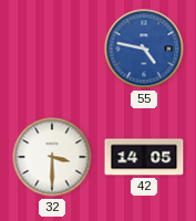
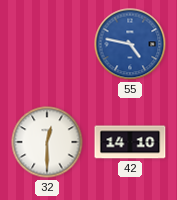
32: 3:30 -> 12:30
42: 14:05 -> 14:10
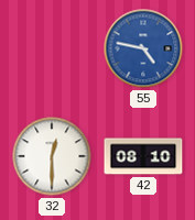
42: 14:10 -> 08:10
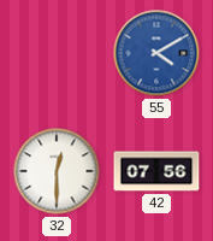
55: 4:47 -> 4:10
42: 08:10 -> 07:56
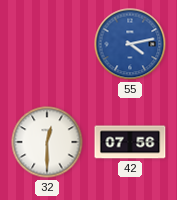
55: 4:10 -> 4:13
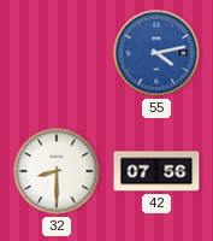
32: 12:30 -> 8:30
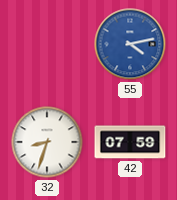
32: 8:30 -> 8:33
42: 07:56 -> 07:59
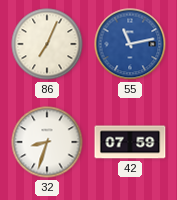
86: none -> 7:04
55: 4:13 -> 11:13
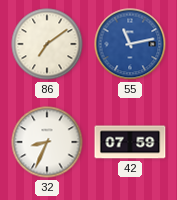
86: 7:04 -> 7:09
32: 8:33 -> 8:34
